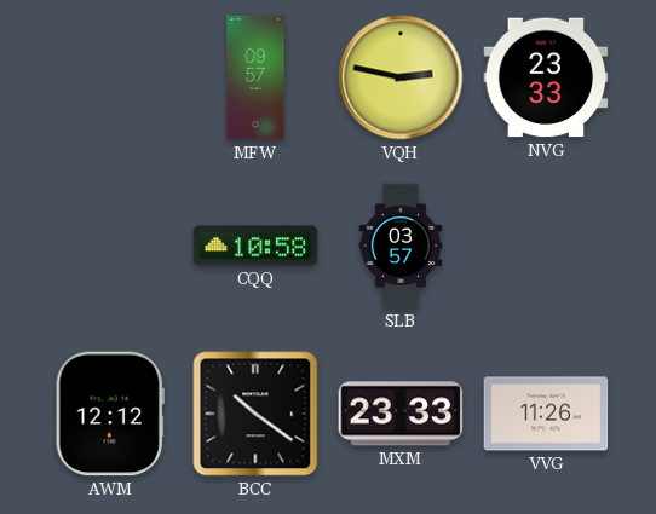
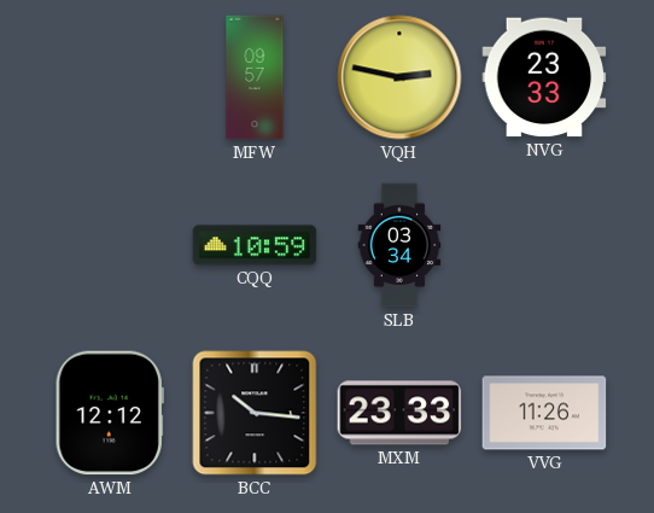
CQQ: 10:58 -> 10:59
SLB: 03:57 -> 03:34
BCC: 10:21 -> 10:16
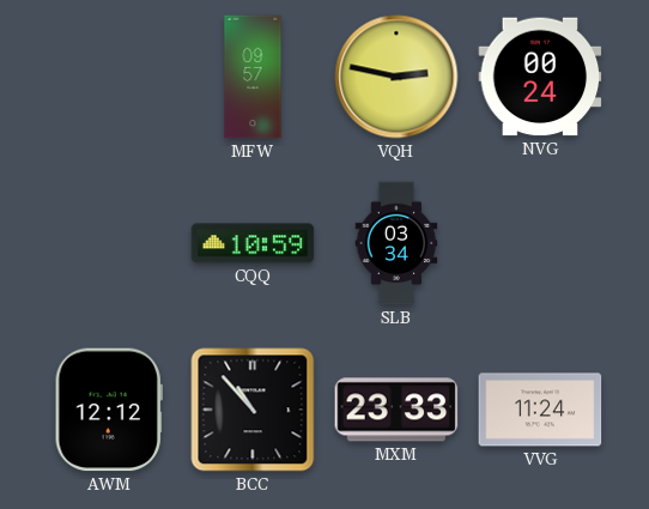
NVG: 23:33 -> 00:24
BCC: 10:16 -> 10:53
VVG: 11:26 -> 11:24
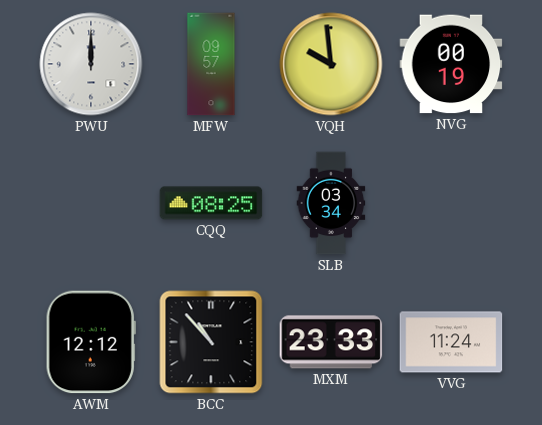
PWU: none -> 12:00
VQH: 2:47 -> 9:59
NVG: 00:24 -> 00:19
CQQ: 10:59 -> 08:25
